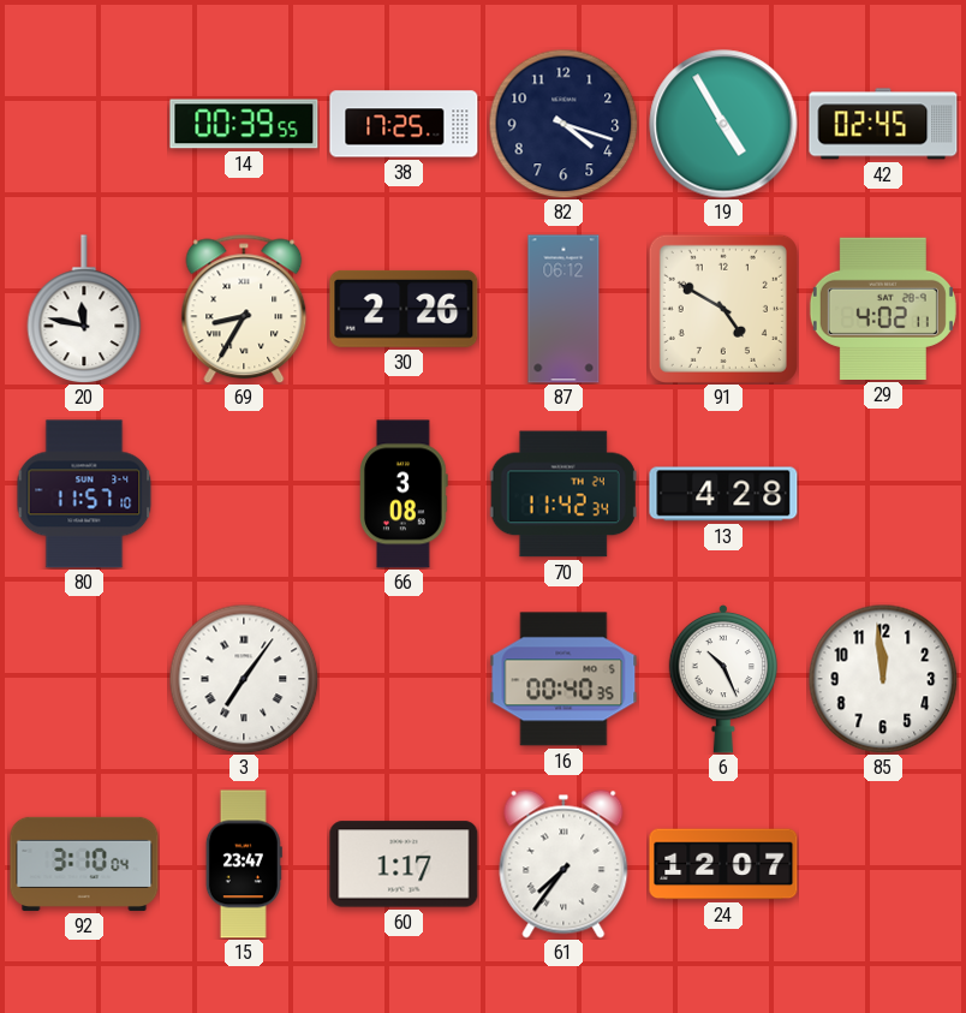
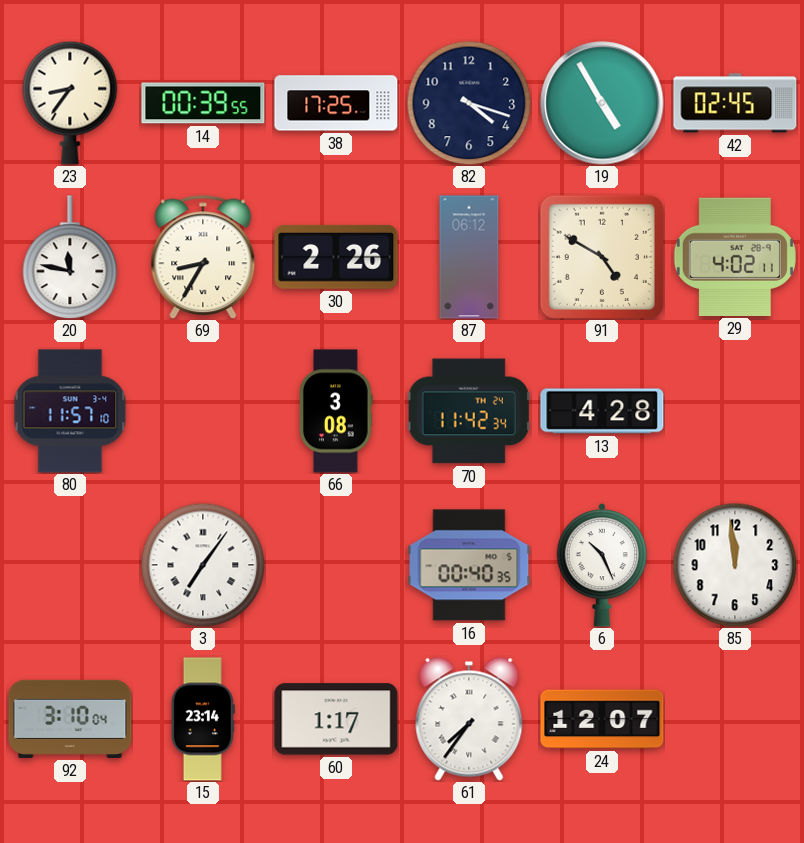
23: none -> 8:36
15: 23:47 -> 23:14
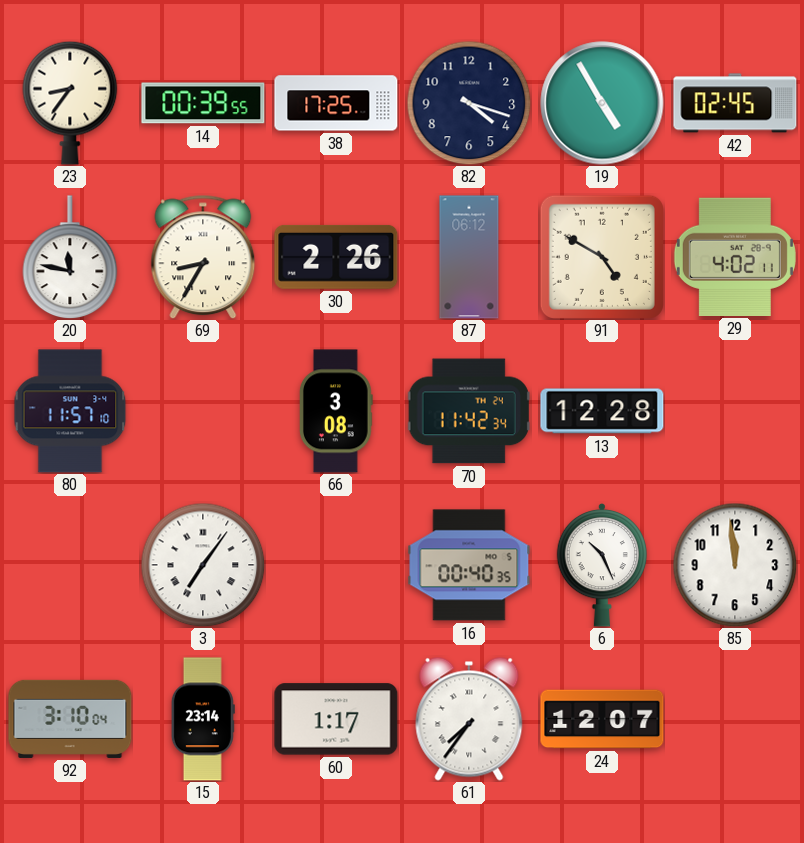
13: 4:28 -> 12:28
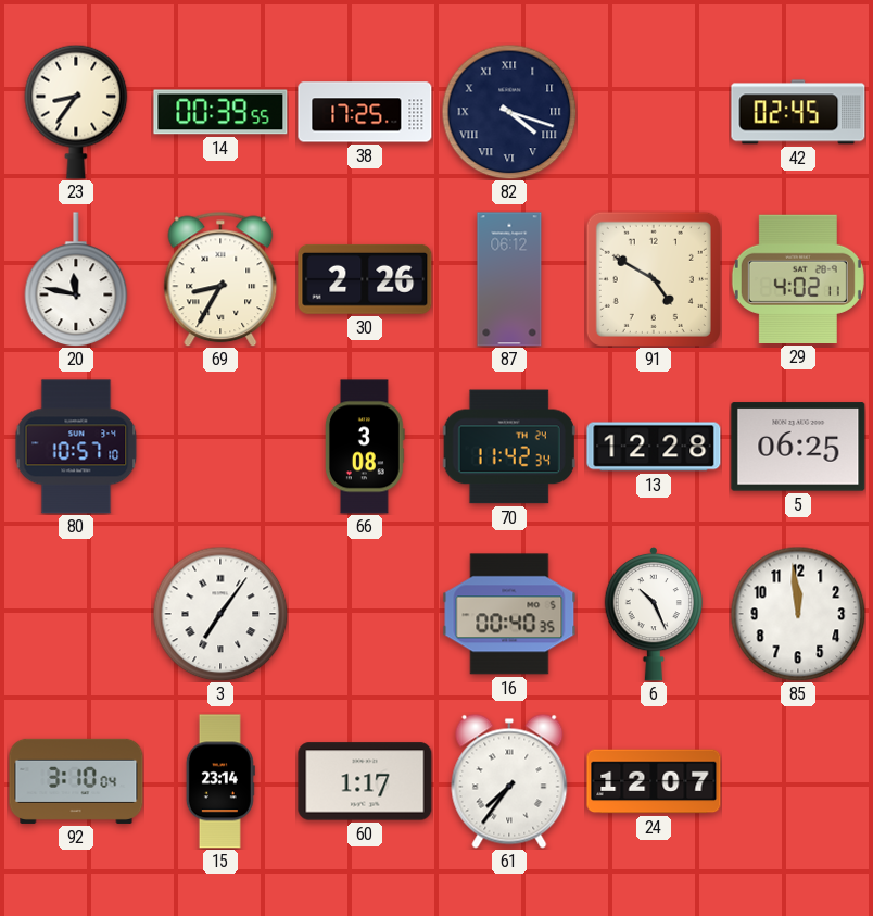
82 numerals: Arabic -> Roman
19: 4:55 -> none
80: 11:57 -> 10:57
5: none -> 06:25
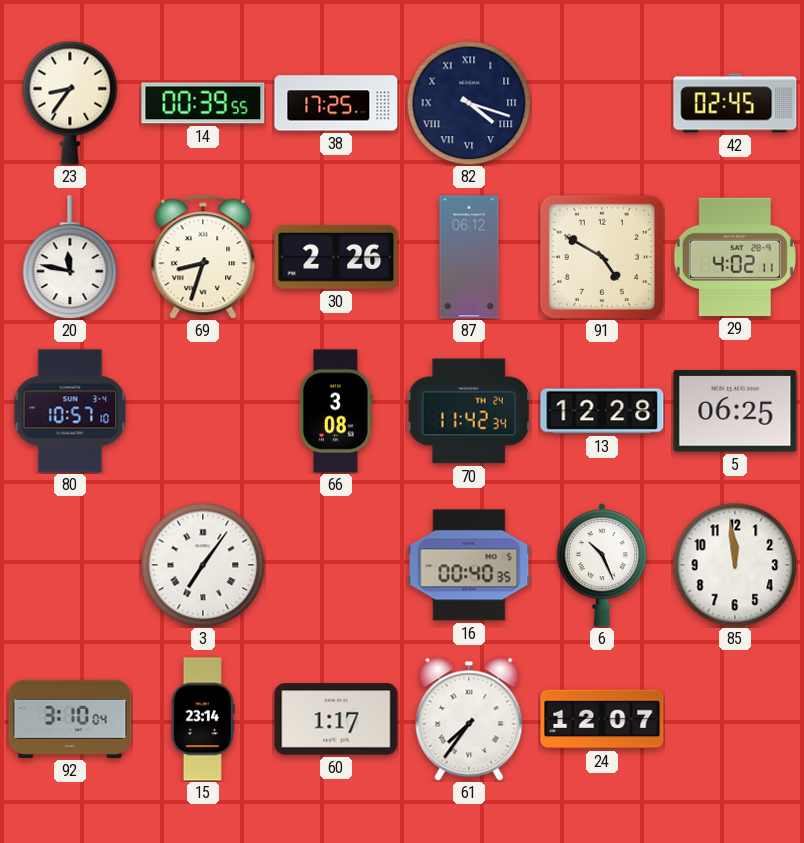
69: 8:35 -> 8:33
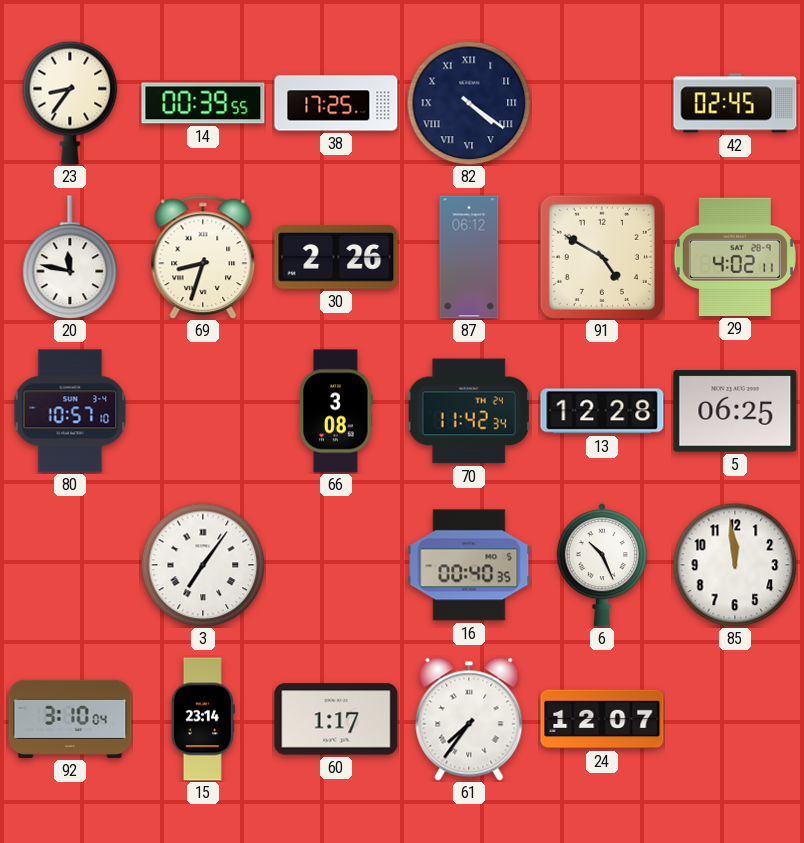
82: 4:18 -> 4:21
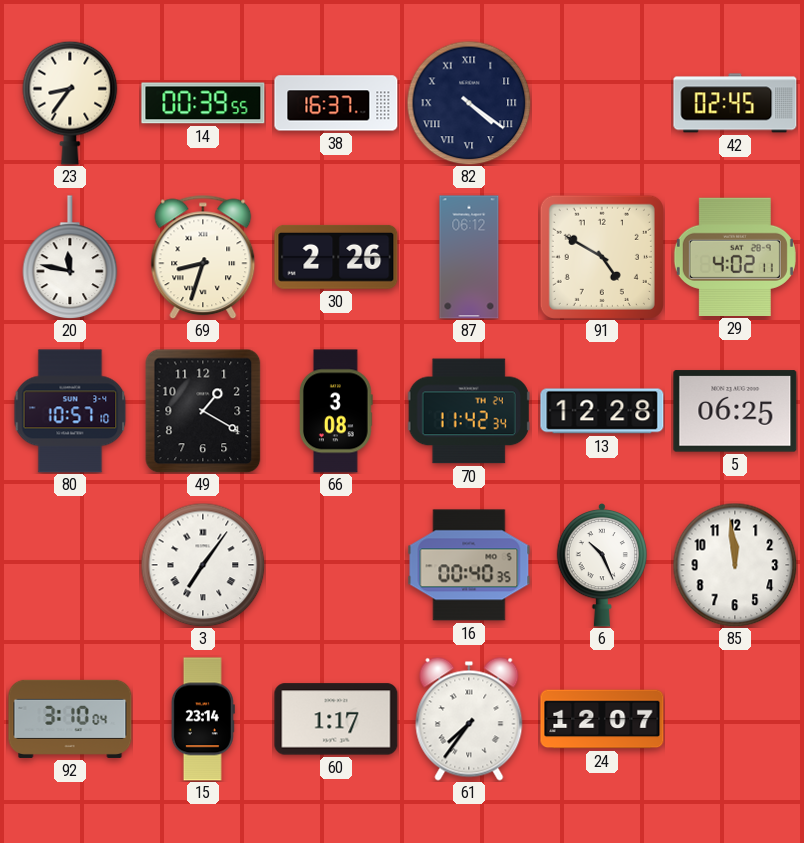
38: 17:25 -> 16:37
49: none -> 1:20
